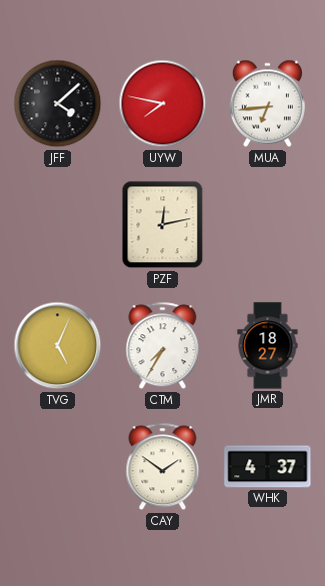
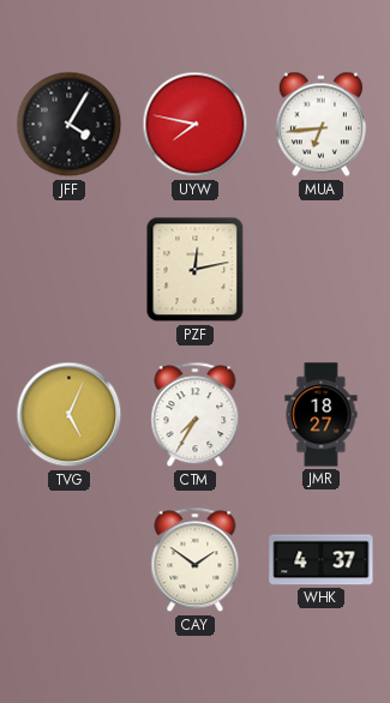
JFF: 4:08 -> 4:05
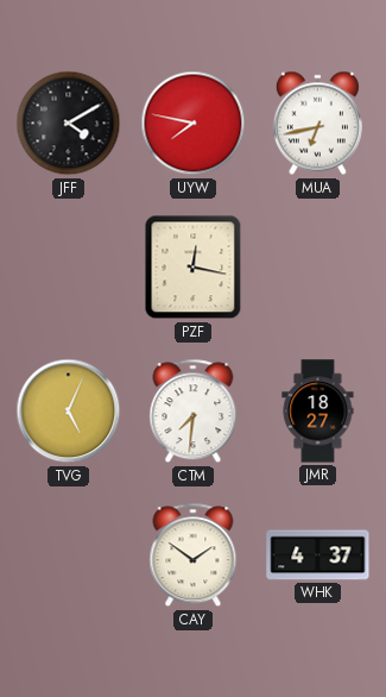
JFF: 4:05 -> 4:10
MUA: 6:44 -> 6:43
PZF: 12:13 -> 12:17
CTM: 7:35 -> 7:31
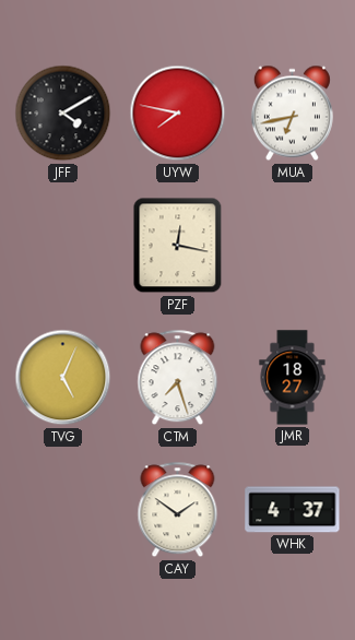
CTM: 7:31 -> 7:27
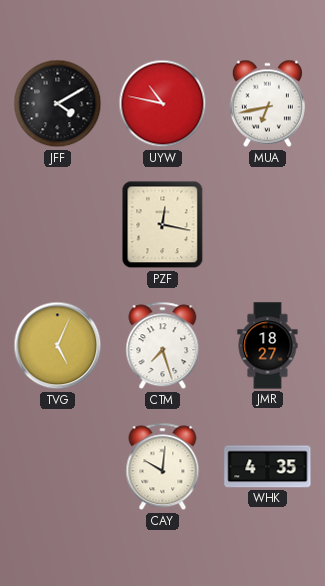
UYW: 7:47 -> 10:47
CAY: 1:51 -> 10:01
WHK: 4:37 -> 4:35
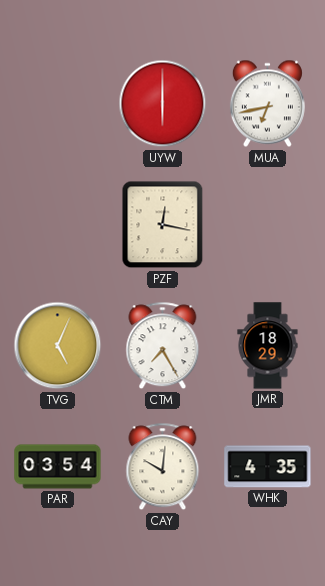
JFF: 4:10 -> none
UYW: 10:47 -> 6:00
CTM: 7:27 -> 7:25
JMR: 18:27 -> 18:29
PAR: none -> 03:54
